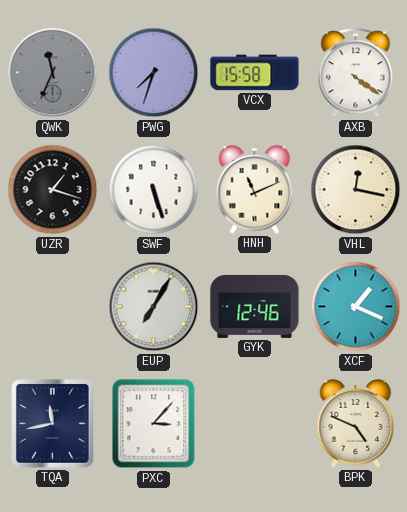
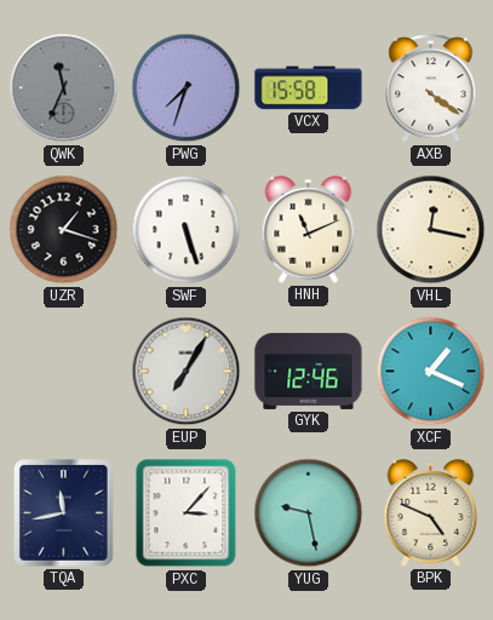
YUG: none -> 9:28
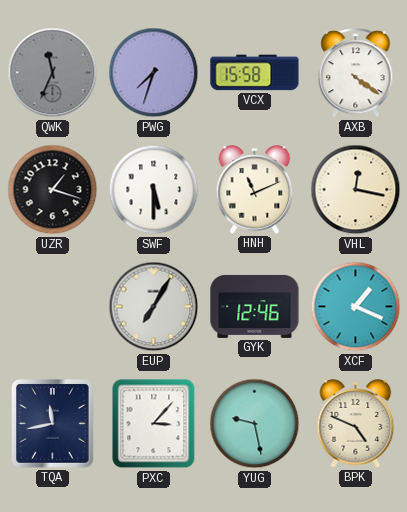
SWF: 5:27 -> 5:30
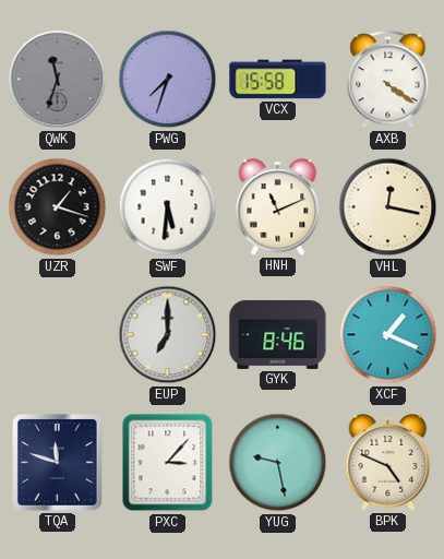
QWK: 11:34 -> 11:33
SWF: 5:30 -> 5:31
EUP: 7:05 -> 7:00
GYK: 12:46 -> 8:46
TQA: 11:43 -> 11:48
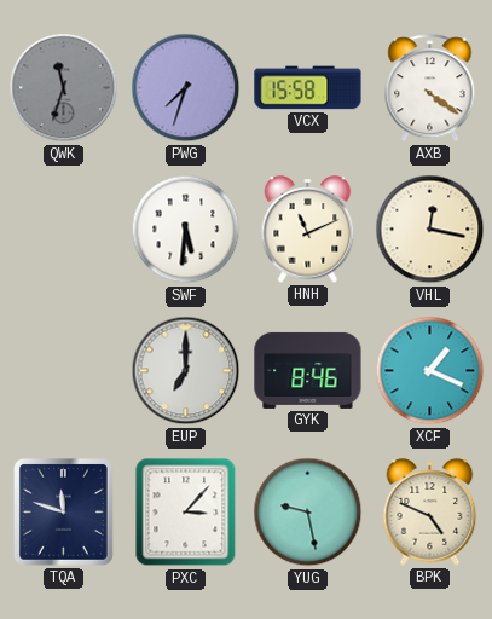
UZR: 1:18 -> none
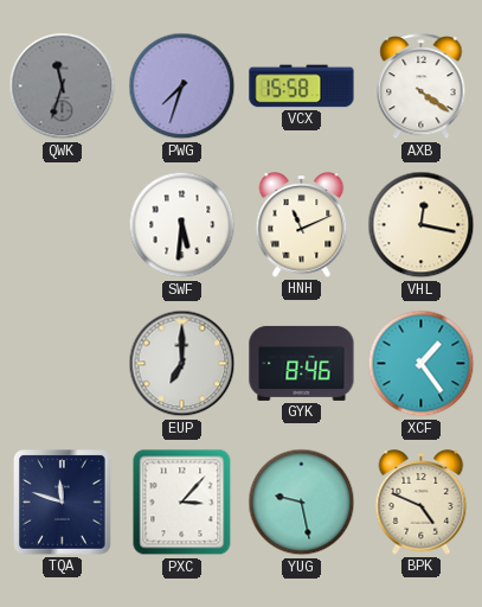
XCF: 1:19 -> 1:24
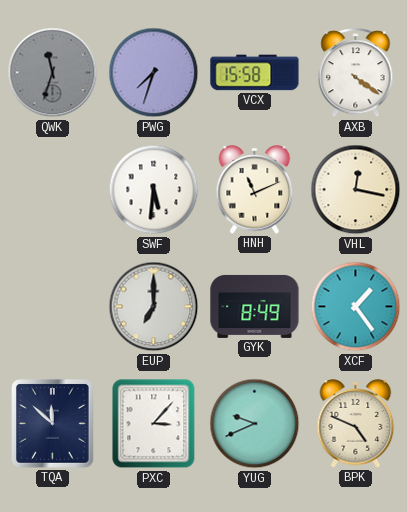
GYK: 8:46 -> 8:49
TQA: 11:48 -> 11:52
YUG: 9:28 -> 9:41
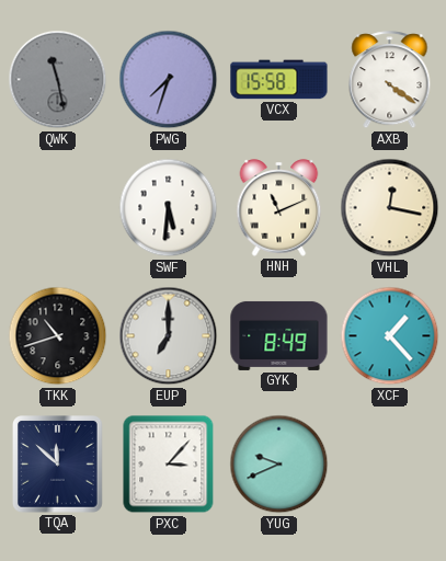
QWK: 11:33 -> 11:28
TKK: none -> 10:42
XCF: 1:24 -> 1:23
BPK: 4:49 -> none
